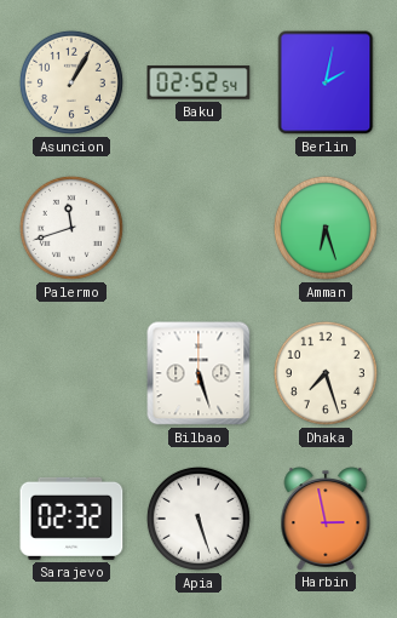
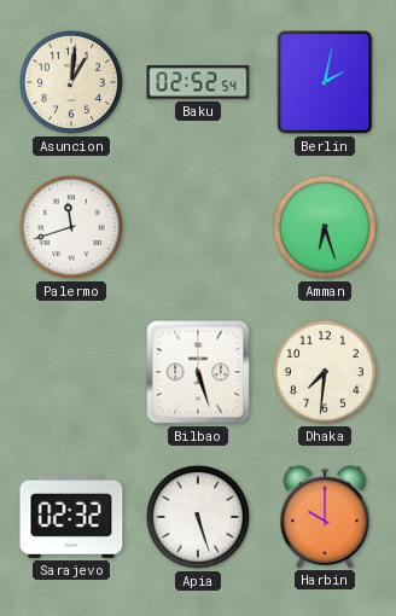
Asuncion: 1:05 -> 1:01
Dhaka: 7:27 -> 7:31
Harbin: 2:58 -> 10:00
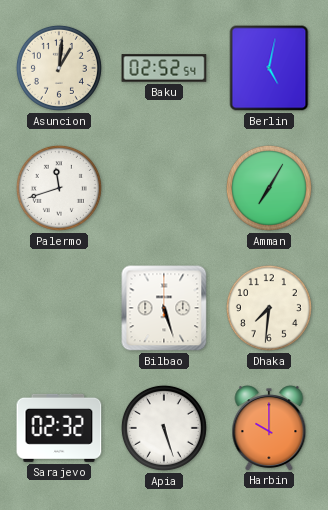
Berlin: 2:02 -> 5:02
Amman: 6:27 -> 7:05
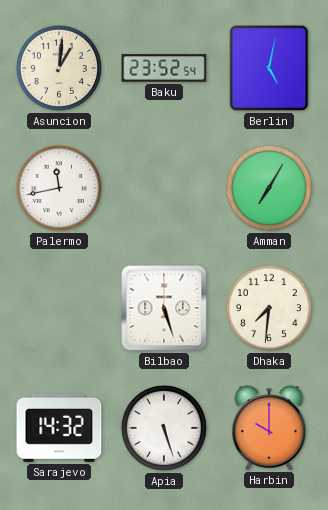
Baku: 02:52 -> 23:52
Palermo: 11:42 -> 11:43
Sarajevo: 02:32 -> 14:32
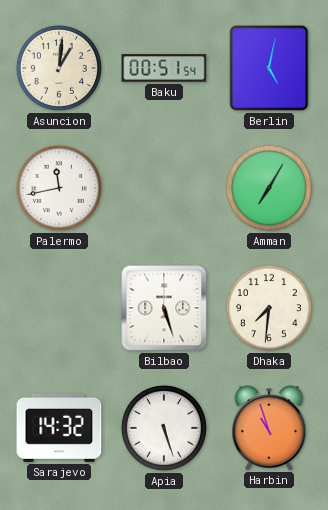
Baku: 23:52 -> 00:51
Harbin: 10:00 -> 10:57
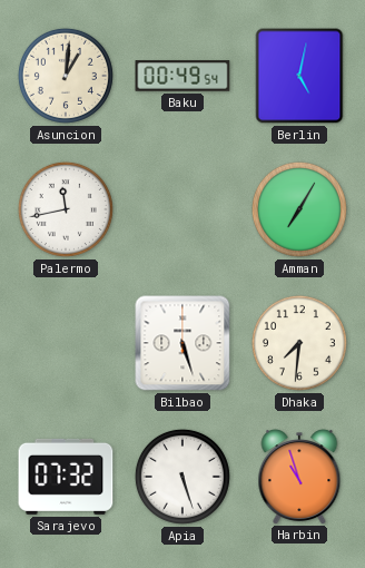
Baku: 00:51 -> 00:49
Sarajevo: 14:32 -> 07:32
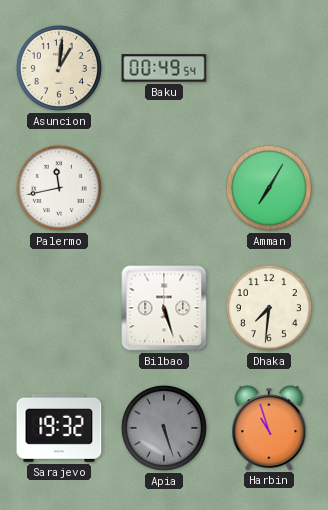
Berlin: 5:02 -> none
Sarajevo: 07:32 -> 19:32
Apia dial: white -> grey
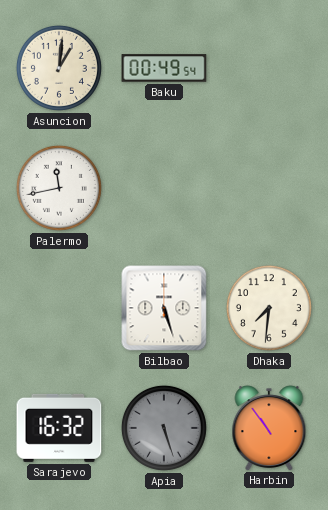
Amman: 7:05 -> none
Sarajevo: 19:32 -> 16:32
Harbin: 10:57 -> 10:54
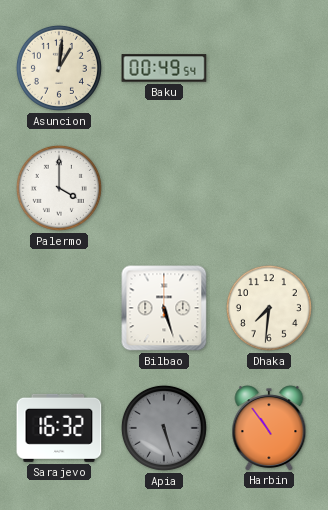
Palermo: 11:43 -> 4:00
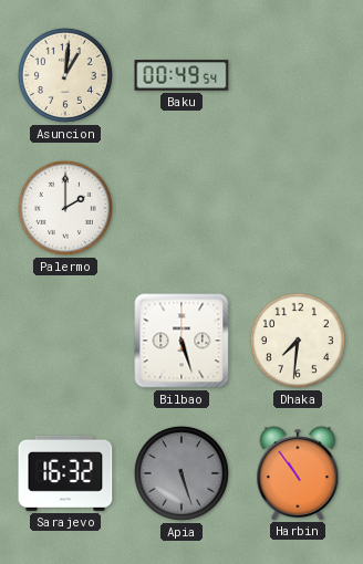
Palermo: 4:00 -> 2:00
